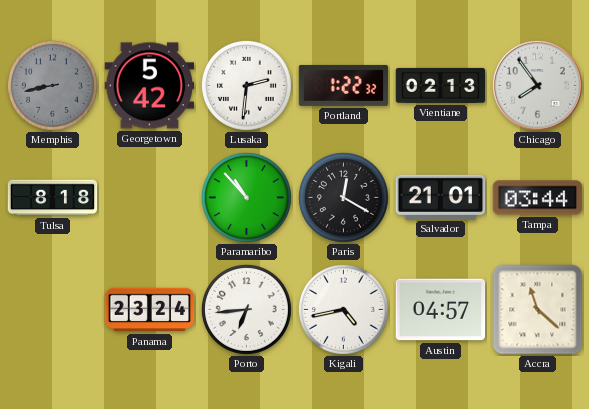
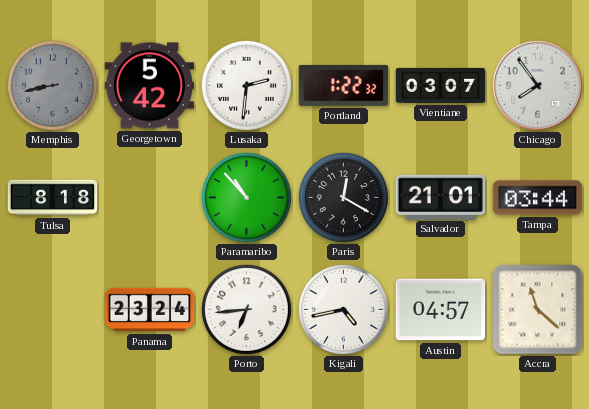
Vientiane: 02:13 -> 03:07
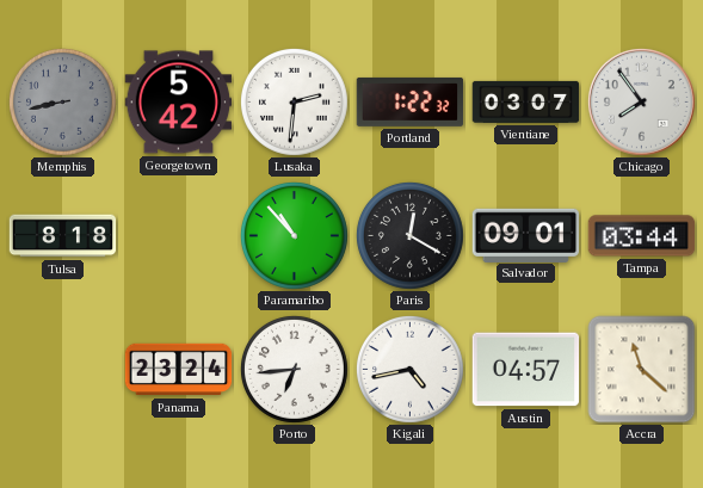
Salvador: 21:01 -> 09:01
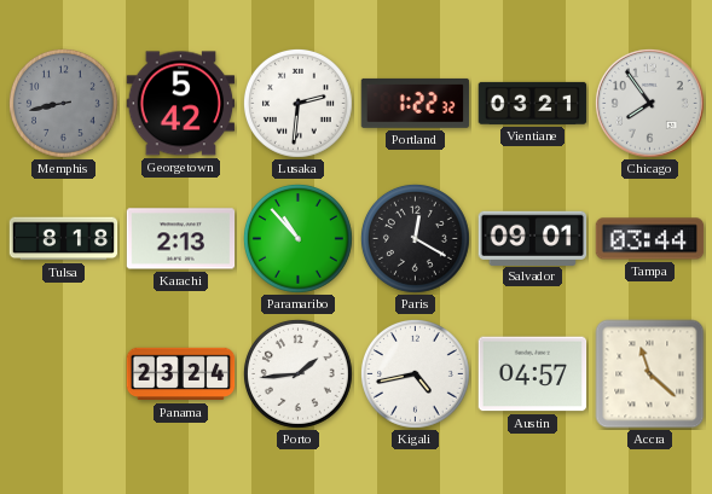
Vientiane: 03:07 -> 03:21
Karachi: none -> 2:13
Porto: 6:44 -> 1:44
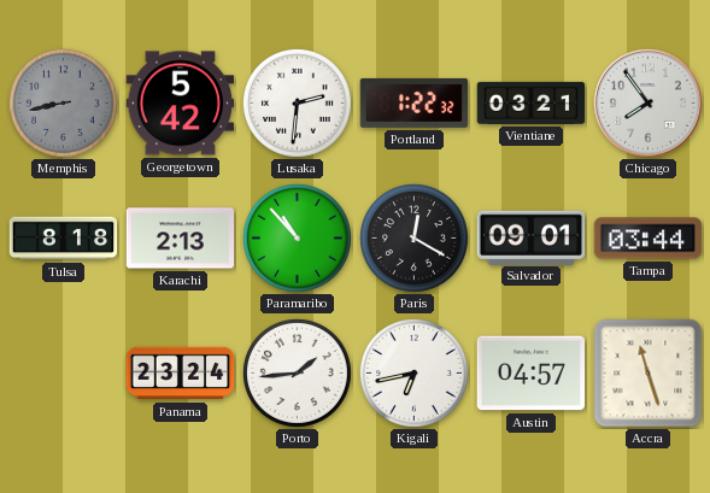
Kigali: 4:43 -> 6:43
Accra: 11:22 -> 11:27
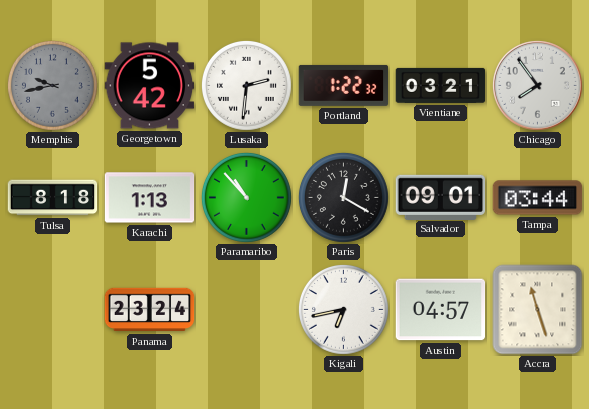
Memphis: 8:43 -> 9:43
Karachi: 2:13 -> 1:13
Porto: 1:44 -> none
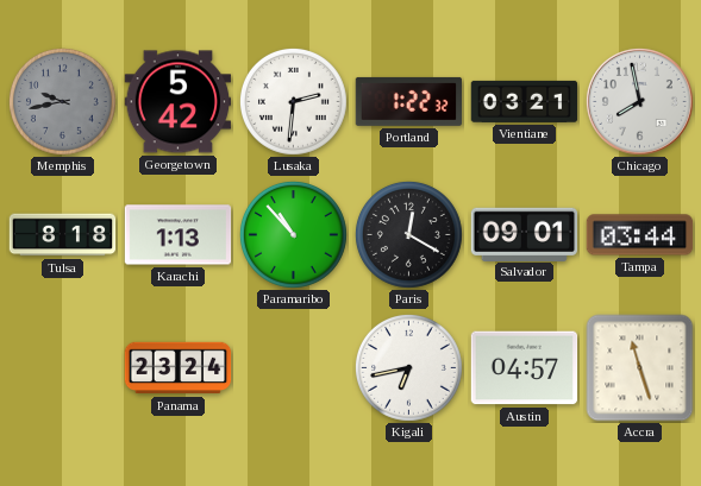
Chicago: 7:54 -> 7:58
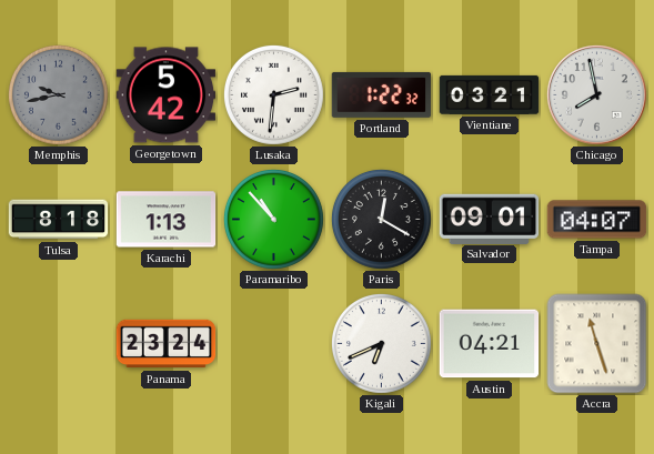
Tampa: 03:44 -> 04:07
Kigali: 6:43 -> 6:41
Austin: 04:57 -> 04:21
